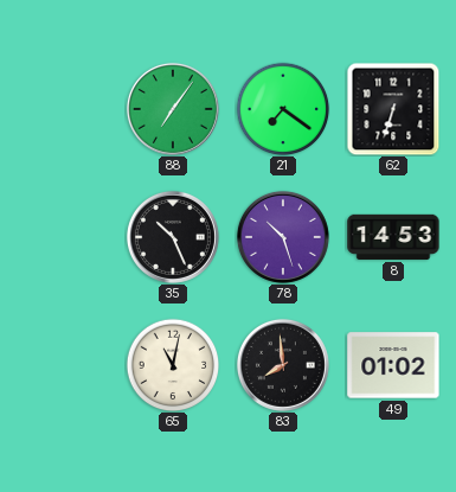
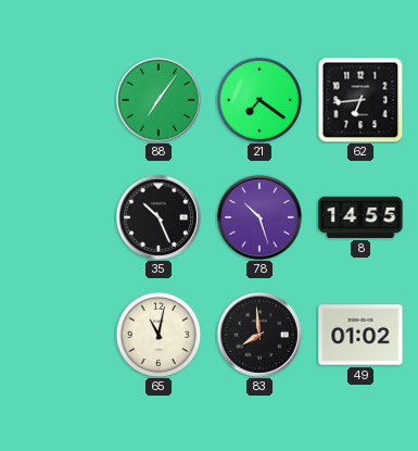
62: 6:33 -> 6:44
8: 14:53 -> 14:55
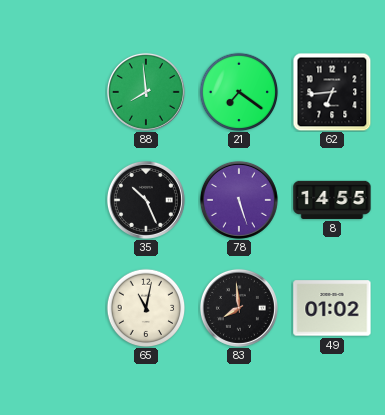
88: 7:06 -> 7:59
78: 10:27 -> 5:27
